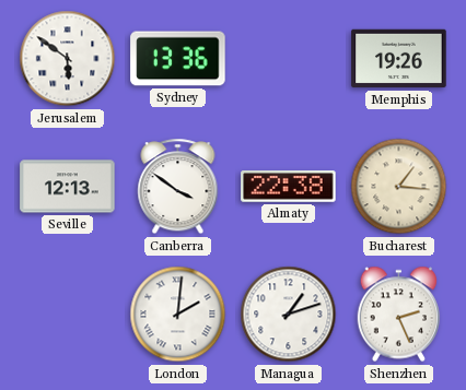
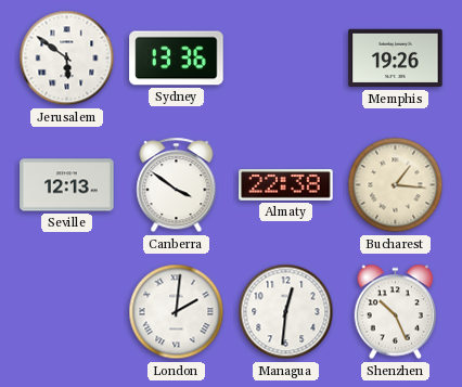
Managua: 1:12 -> 12:31
Shenzhen: 2:26 -> 10:26
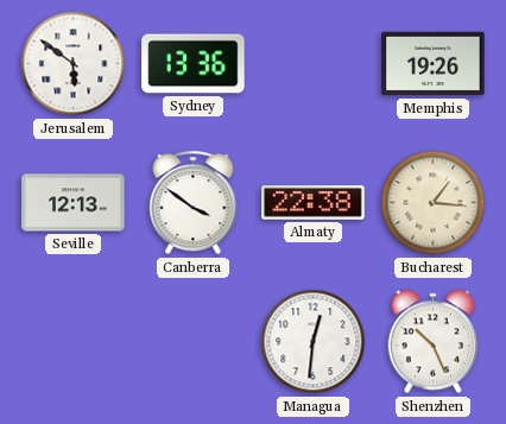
London: 2:01 -> none
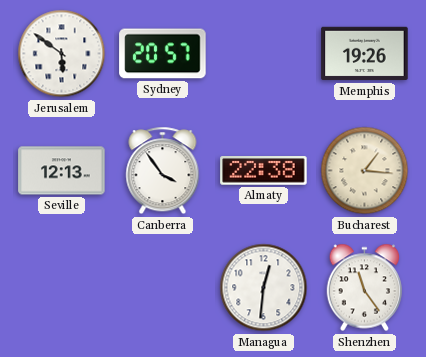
Sydney: 13:36 -> 20:57
Canberra: 3:51 -> 3:54
Shenzhen: 10:26 -> 11:24
